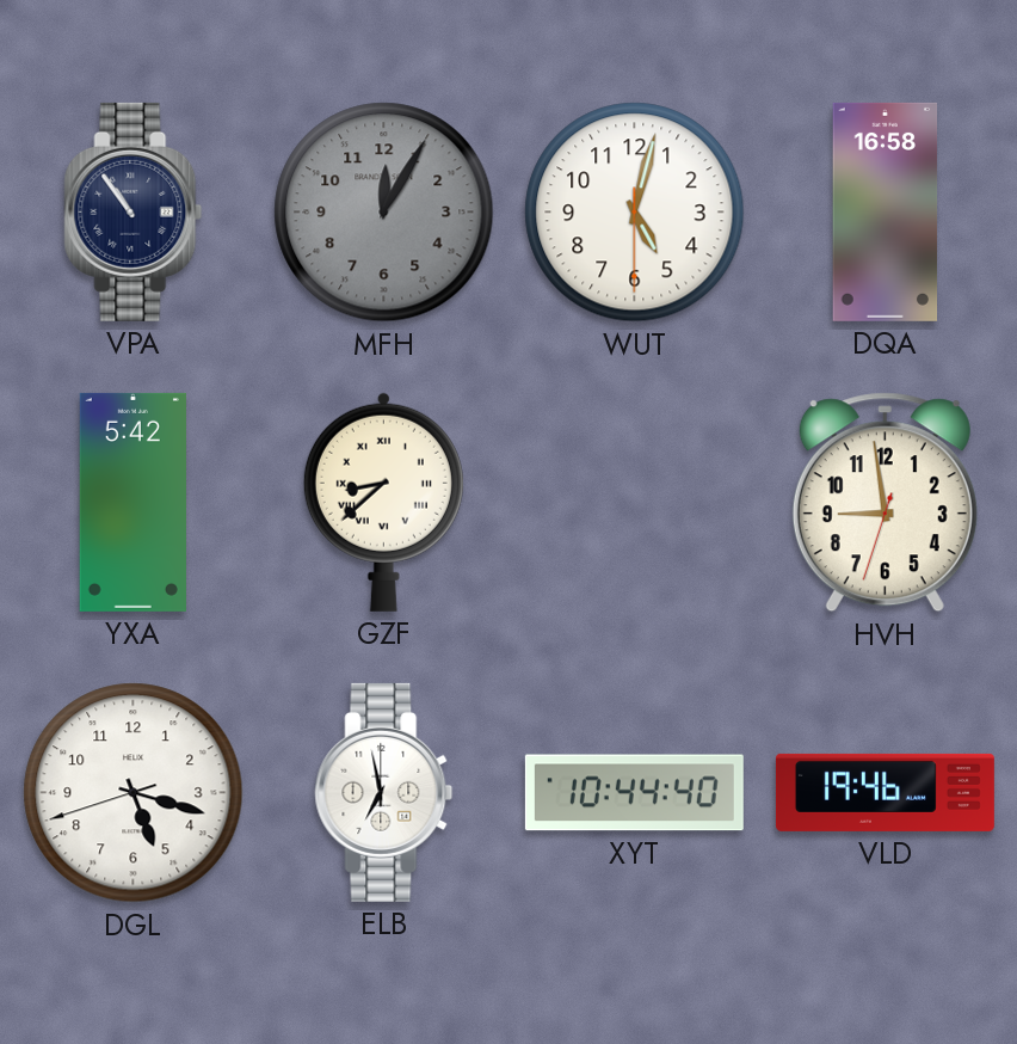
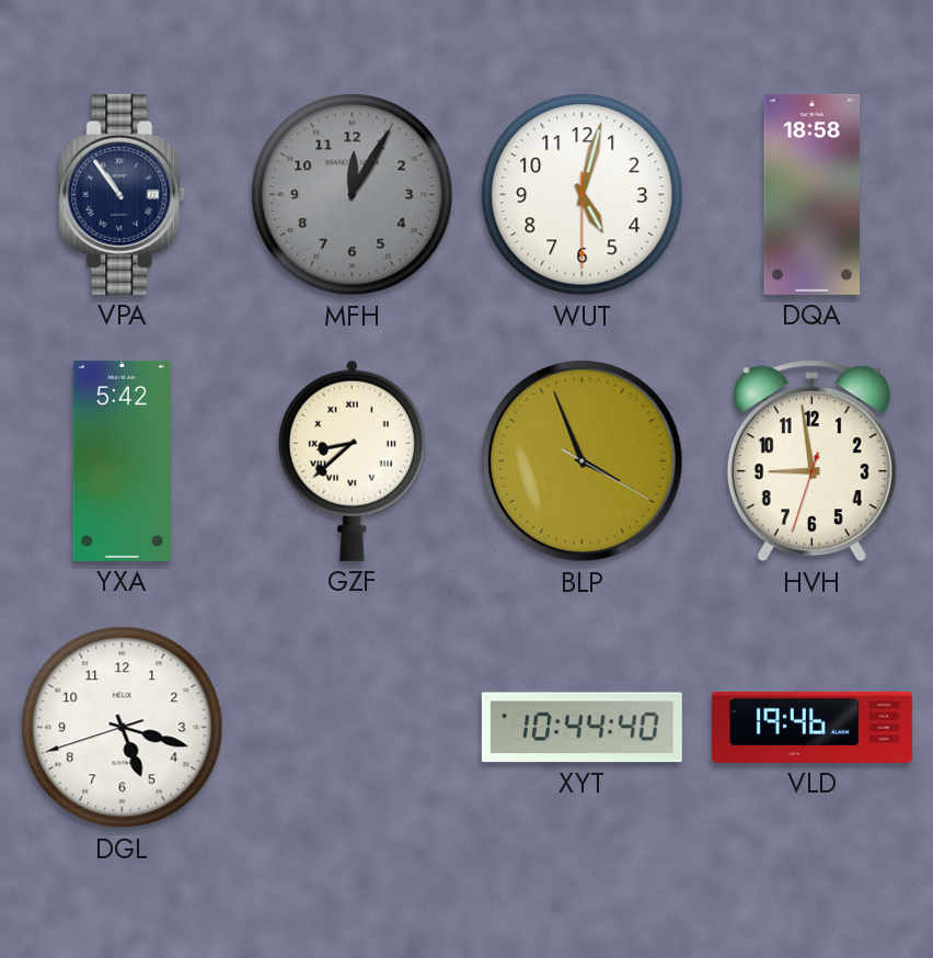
DQA: 16:58 -> 18:58
BLP: none -> 3:56
ELB: 6:58 -> none
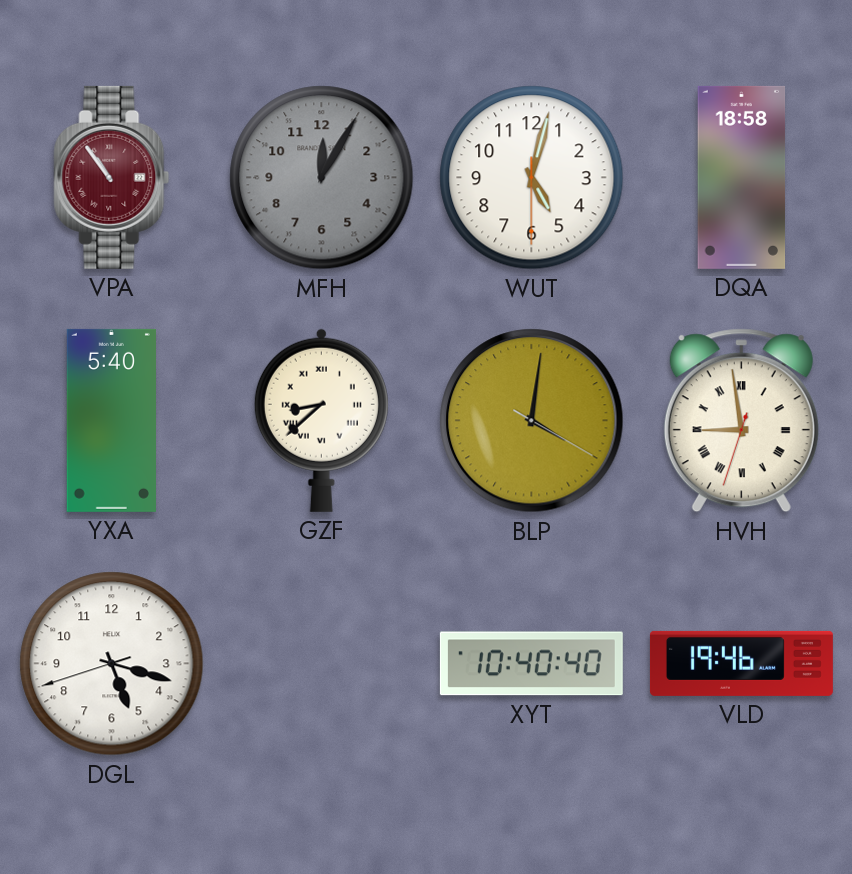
VPA dial: navy -> burgundy
YXA: 5:42 -> 5:40
BLP: 3:56 -> 4:01
HVH numerals: Arabic -> Roman
XYT: 10:44 -> 10:40
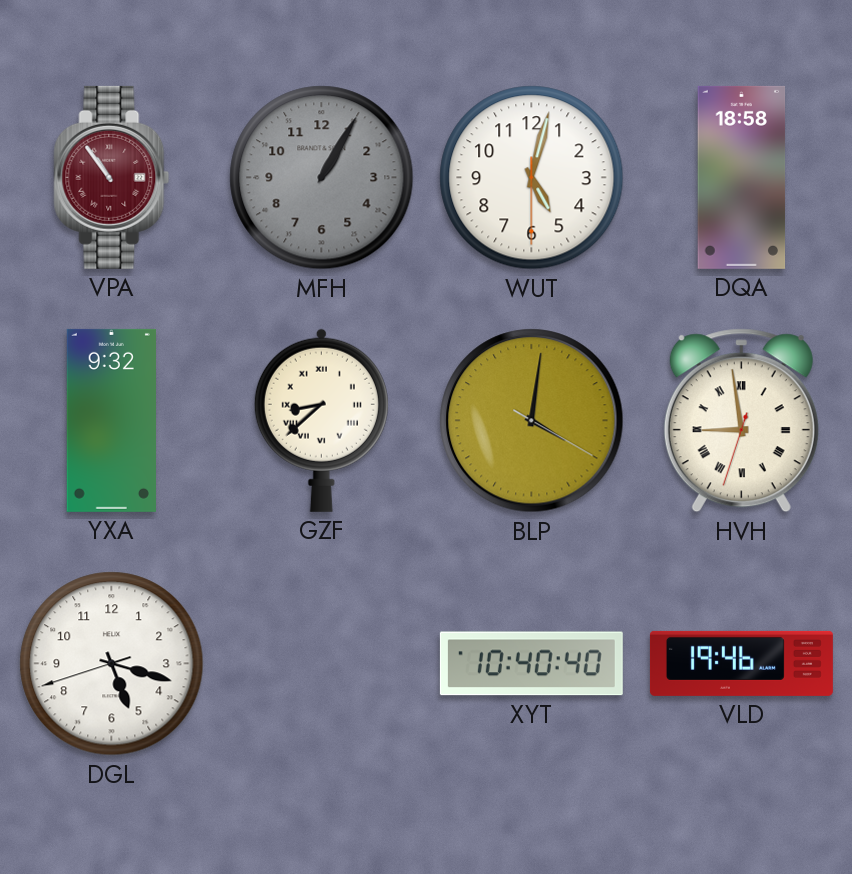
MFH: 12:05 -> 1:05
YXA: 5:40 -> 9:32
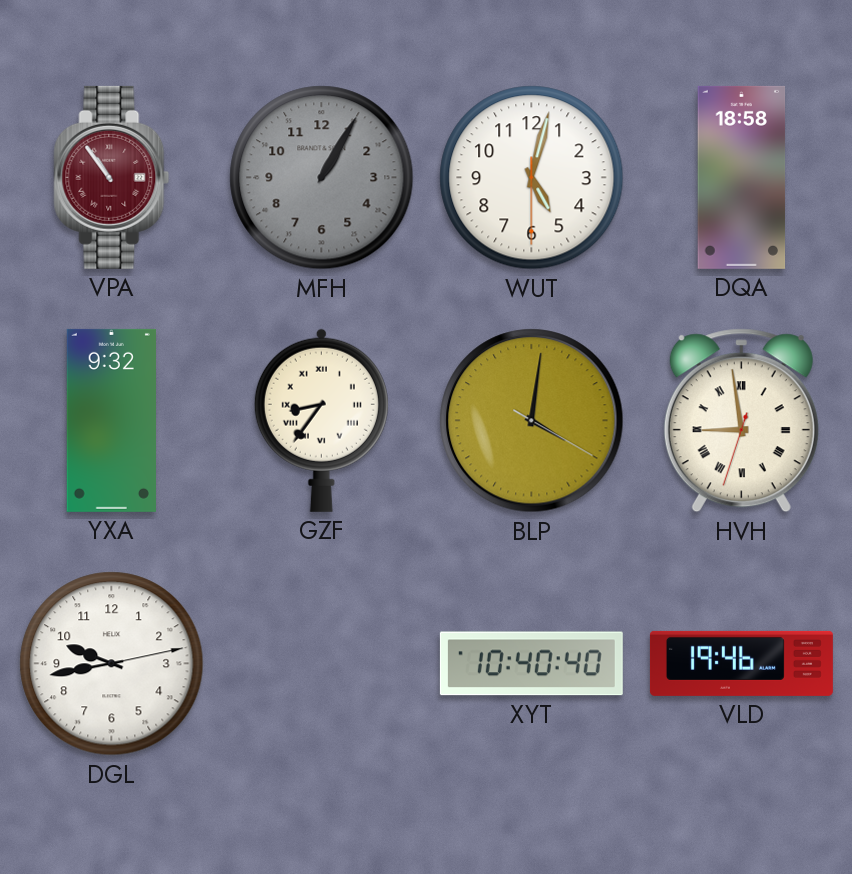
GZF: 8:38 -> 8:36
DGL: 5:17 -> 9:43
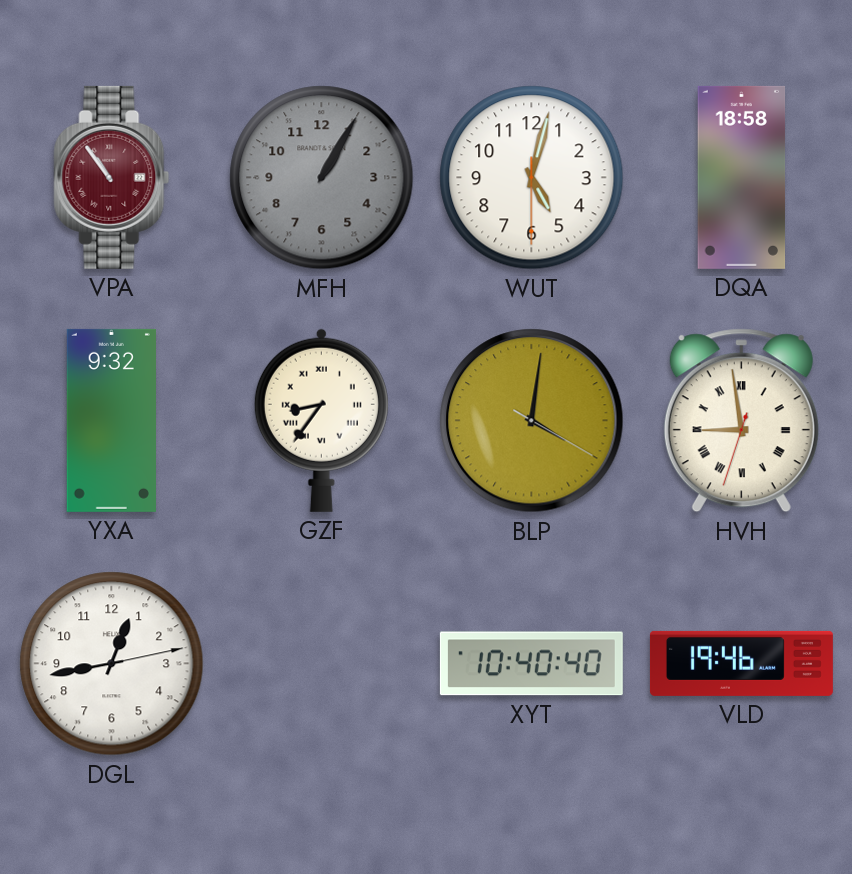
DGL: 9:43 -> 12:43
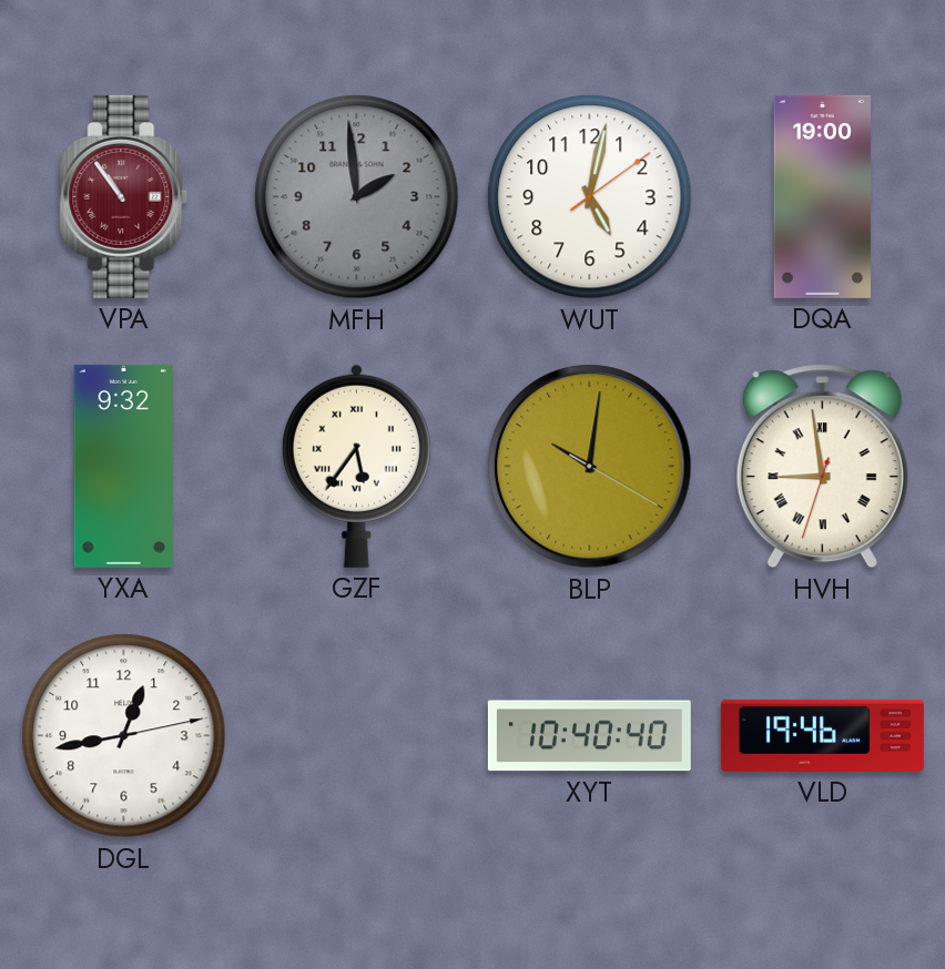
MFH: 1:05 -> 1:59
WUT: 5:02:30 -> 5:02:09
DQA: 18:58 -> 19:00
GZF: 8:36 -> 5:36
BLP: 4:01 -> 10:01
